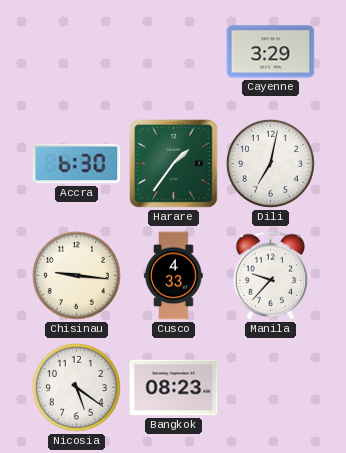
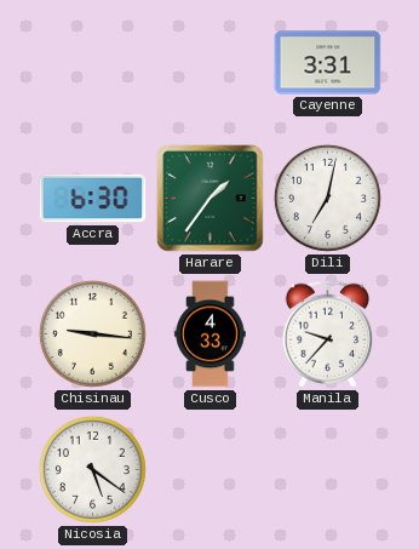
Cayenne: 3:29 -> 3:31
Bangkok: 08:23 -> none
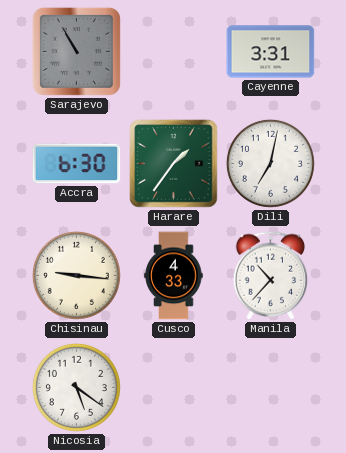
Sarajevo: none -> 10:55
Manila: 9:37 -> 10:37
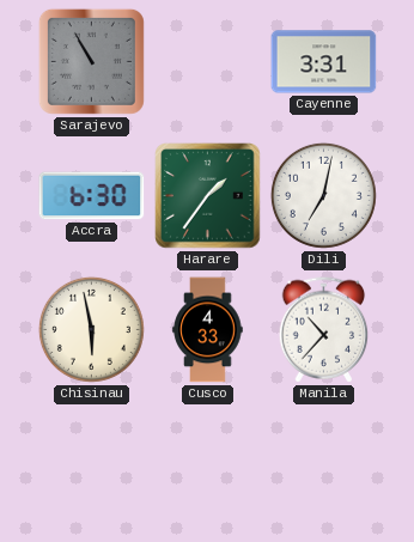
Chisinau: 9:16 -> 5:58
Nicosia: 5:21 -> none
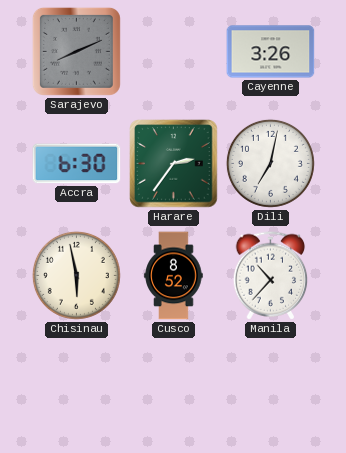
Sarajevo: 10:55 -> 8:11
Cayenne: 3:31 -> 3:26
Harare: 1:36 -> 2:36
Cusco: 4:33 -> 8:52
